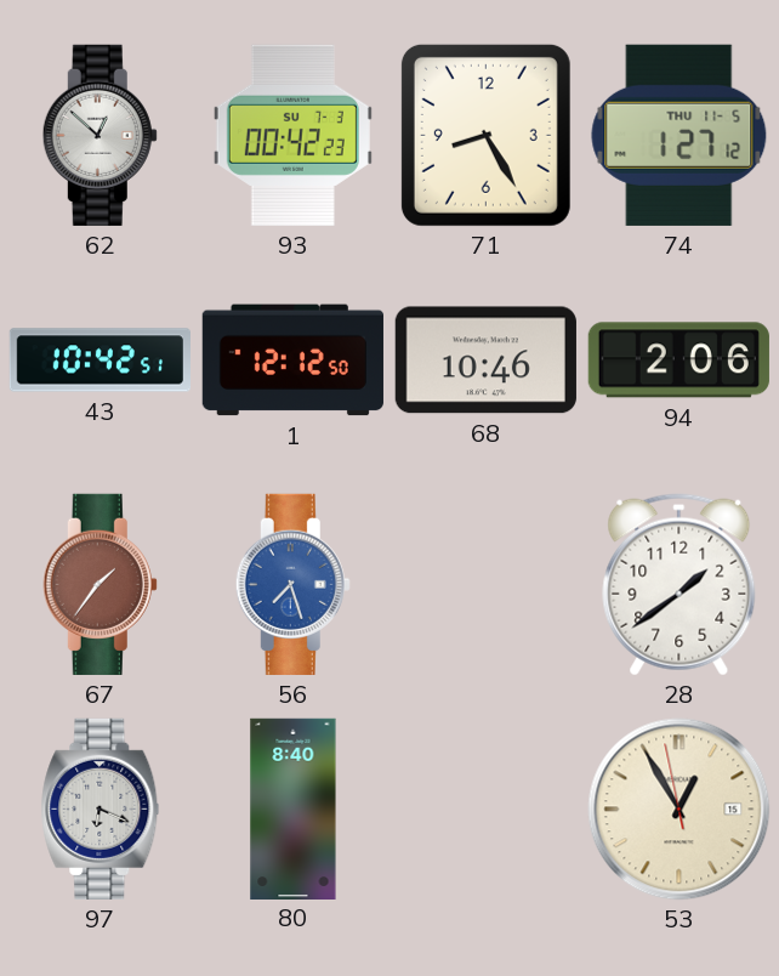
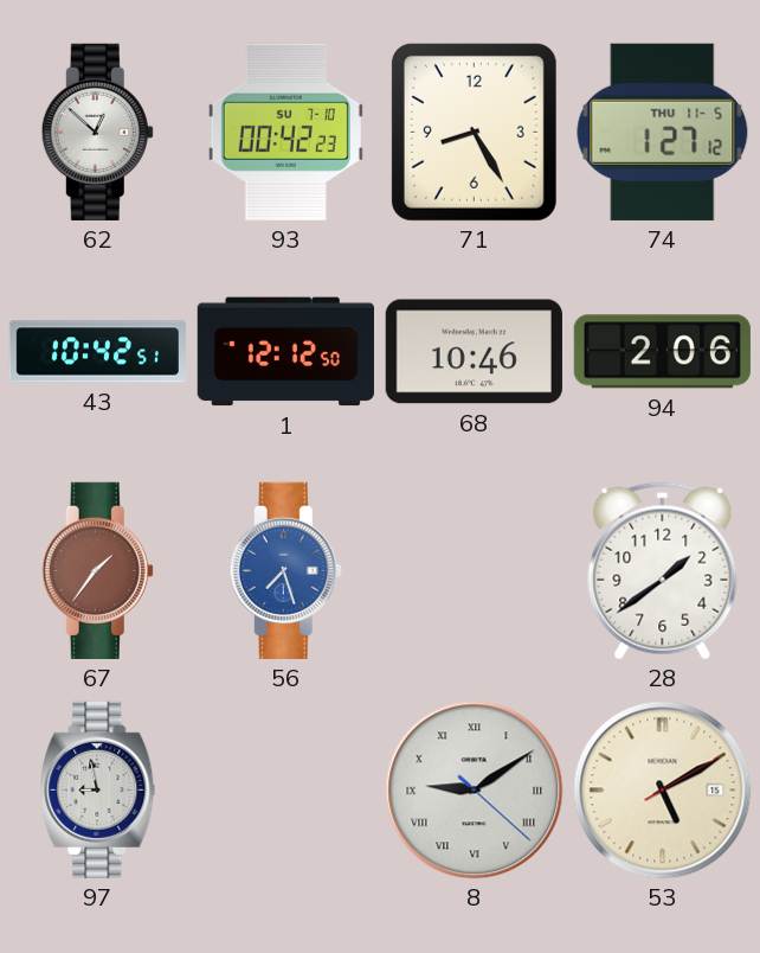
93 date: SU 7-3 -> SU 7-10
97: 6:19 -> 8:58
80: 8:40 -> none
8: none -> 9:09
53: 12:54 -> 5:10
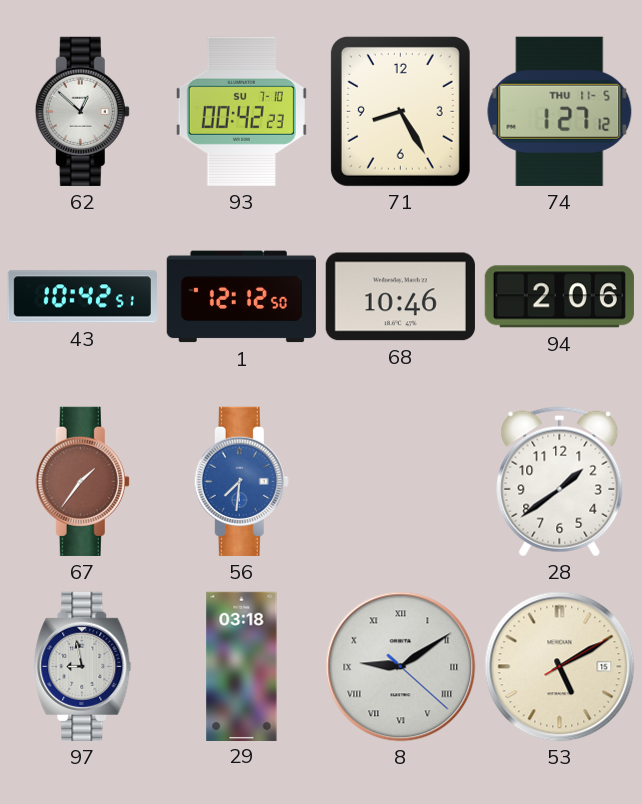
56: 7:27 -> 7:31
29: none -> 03:18
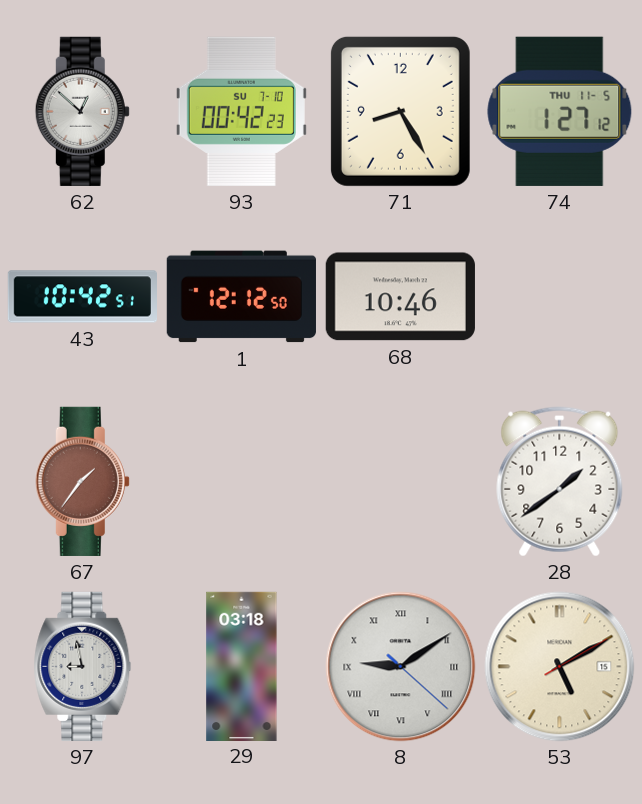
94: 2:06 -> none
56: 7:31 -> none
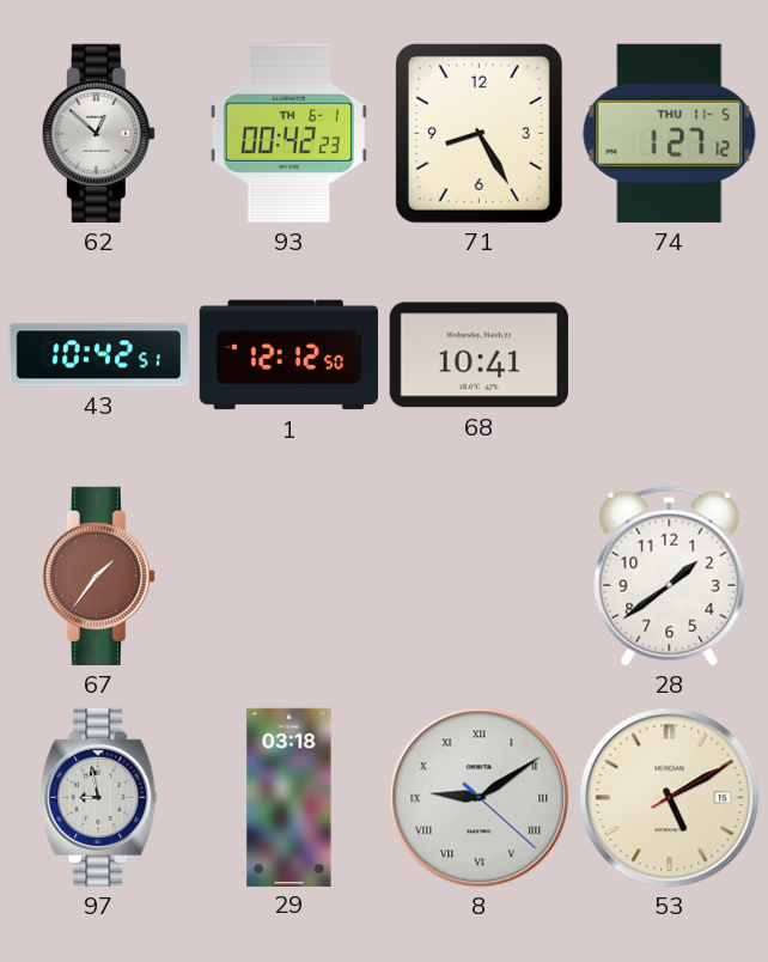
93 date: SU 7-10 -> TH 6-1
68: 10:46 -> 10:41
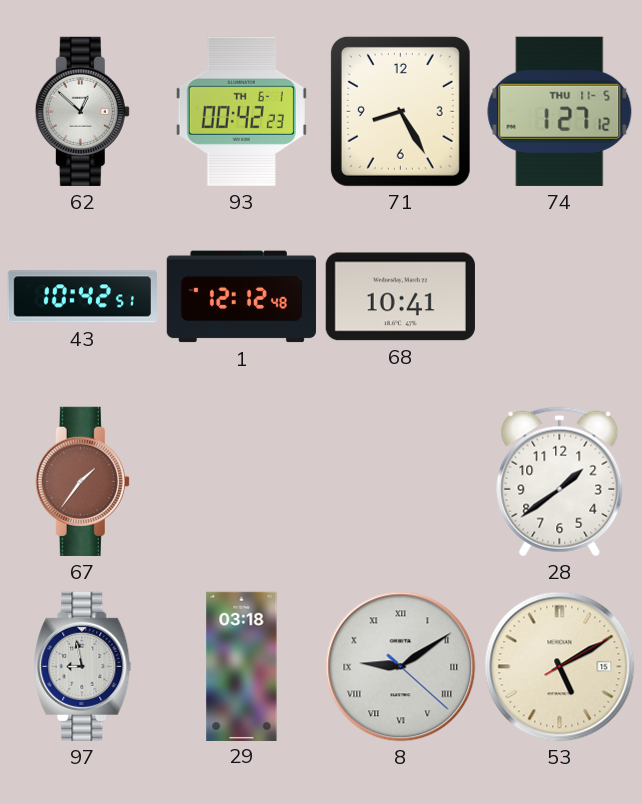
1: 12:12:50 -> 12:12:48
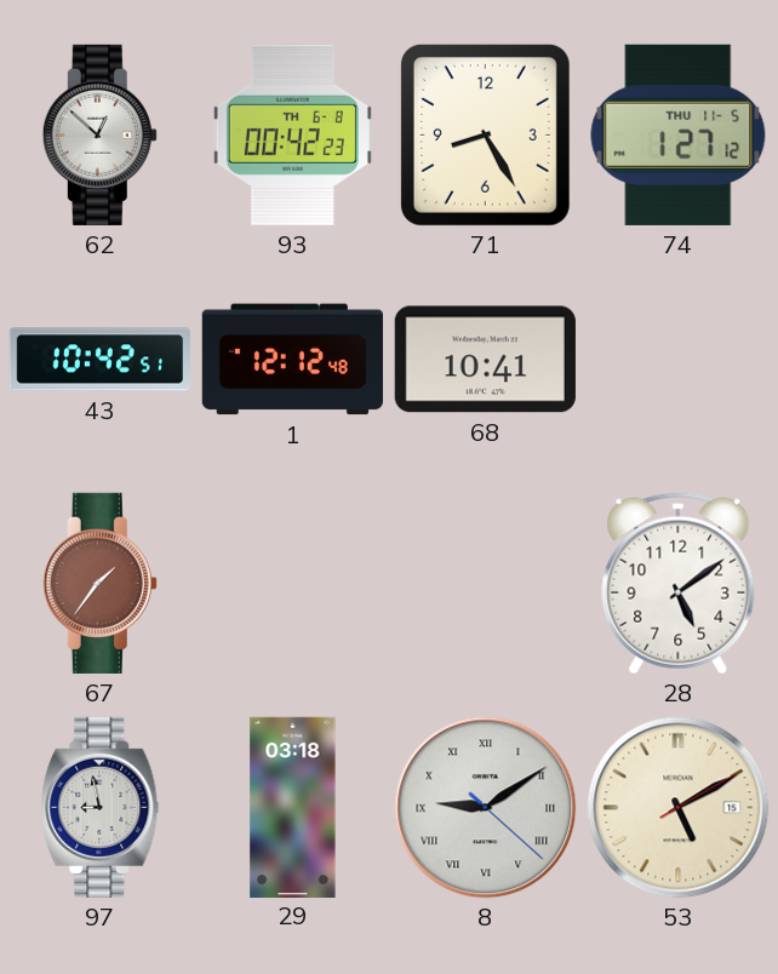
93 date: TH 6-1 -> TH 6-8
28: 1:39 -> 5:09
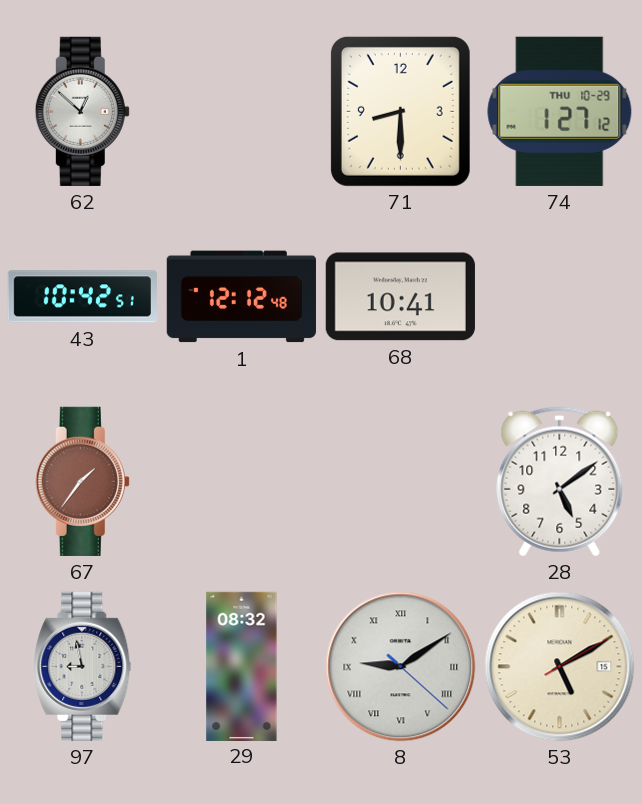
93: 00:42 -> none
71: 8:25 -> 8:30
74 date: THU 11-5 -> THU 10-29
29: 03:18 -> 08:32
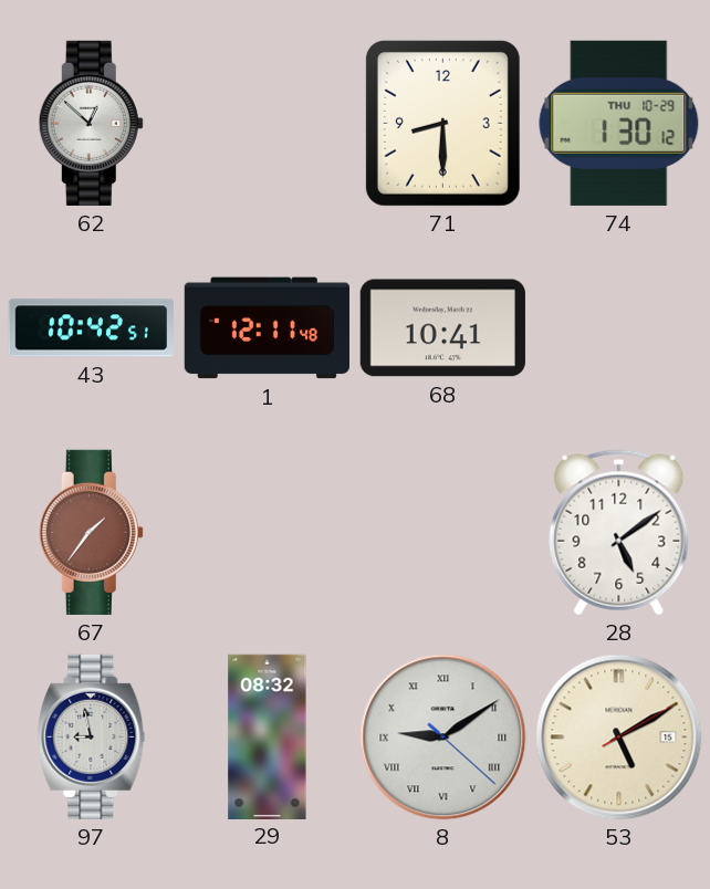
74: 1:27 -> 1:30
1: 12:12 -> 12:11
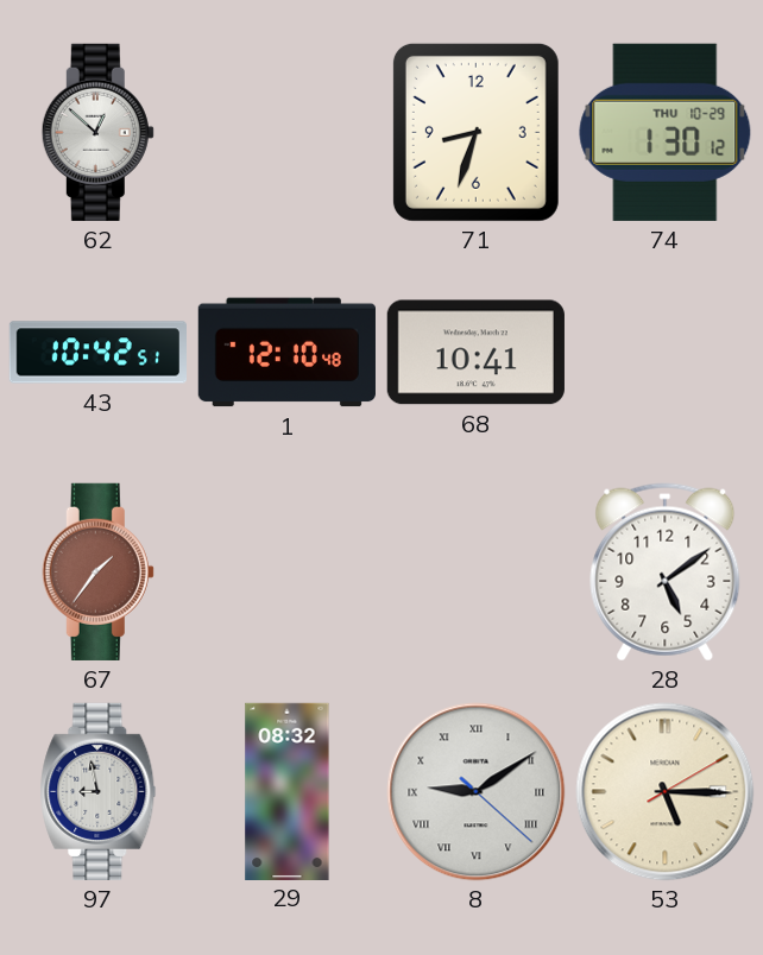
71: 8:30 -> 8:33
1: 12:11 -> 12:10
53: 5:10 -> 5:15
